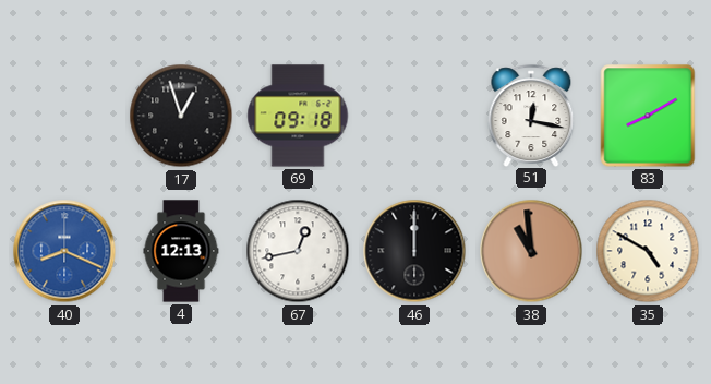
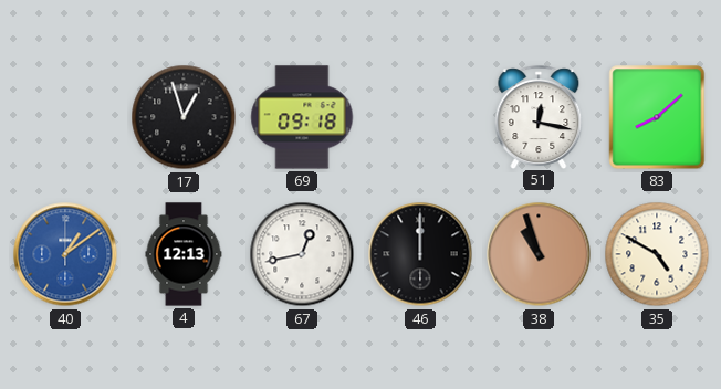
83: 8:10 -> 8:08
40: 8:19 -> 1:09
38: 10:59 -> 10:57
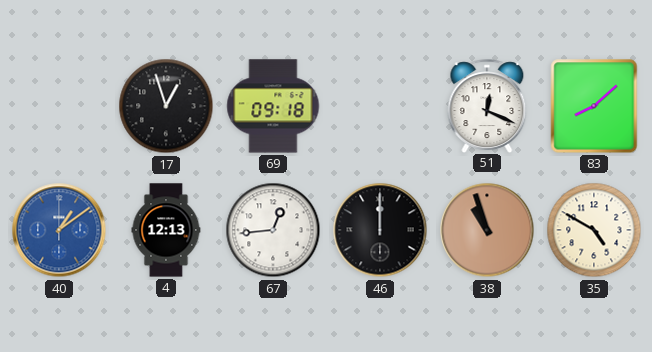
51: 12:17 -> 12:19
67: 12:43 -> 12:44
